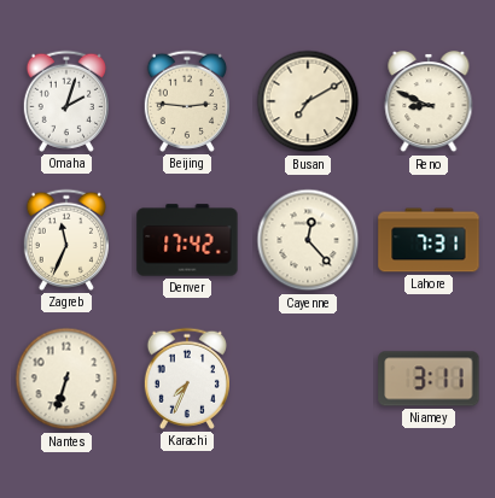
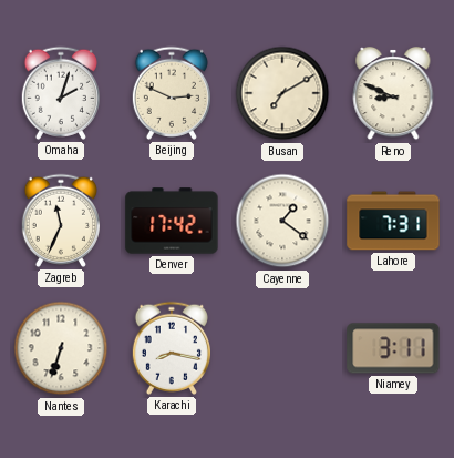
Beijing: 2:46 -> 2:49
Cayenne: 12:23 -> 1:21
Karachi: 7:34 -> 8:17
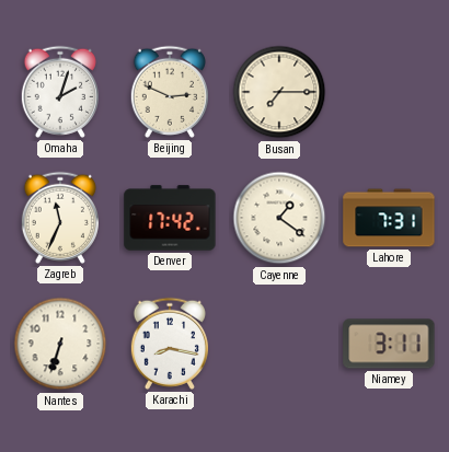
Busan: 7:10 -> 7:15
Reno: 8:49 -> none
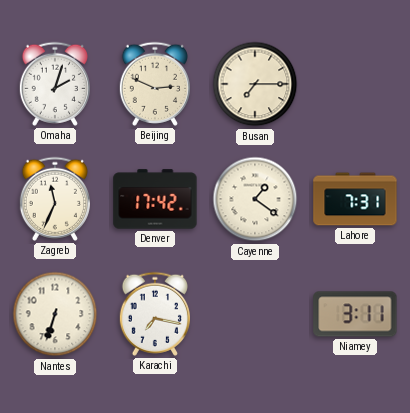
Karachi: 8:17 -> 7:17
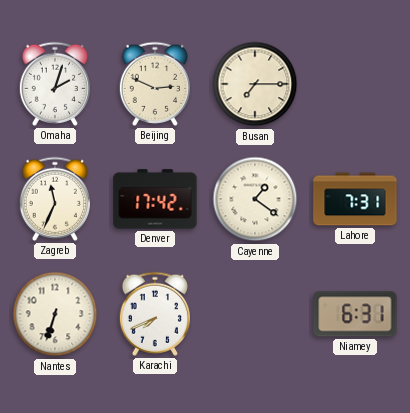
Karachi: 7:17 -> 7:41
Niamey: 3:11 -> 6:31
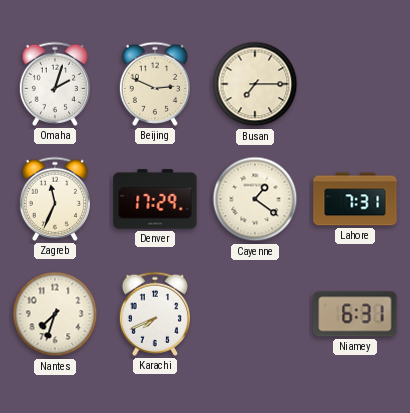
Denver: 17:42 -> 17:29
Nantes: 6:33 -> 7:33
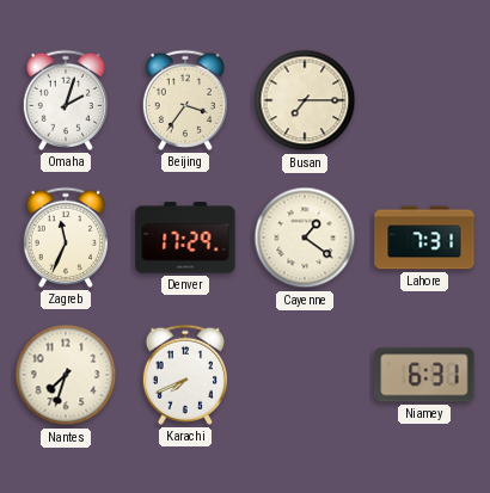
Beijing: 2:49 -> 3:36
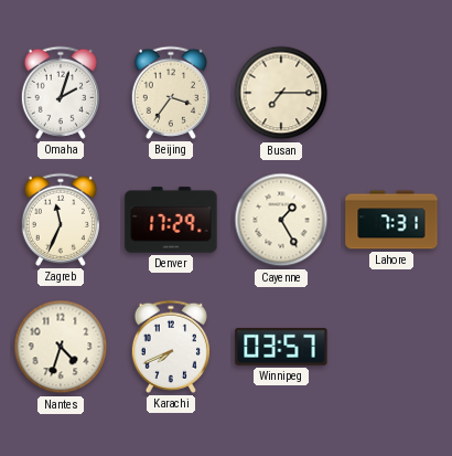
Cayenne: 1:21 -> 1:25
Nantes: 7:33 -> 4:33
Winnipeg: none -> 03:57
Niamey: 6:31 -> none
